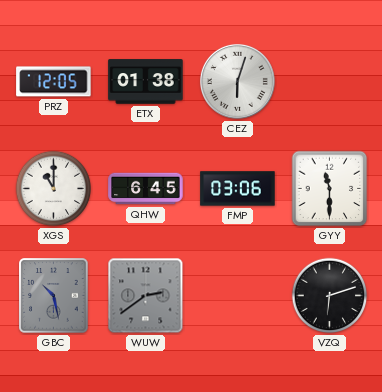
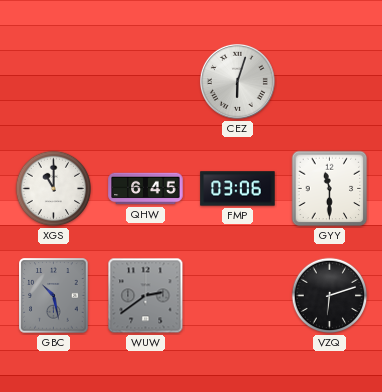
PRZ: 12:05 -> none
ETX: 01:38 -> none
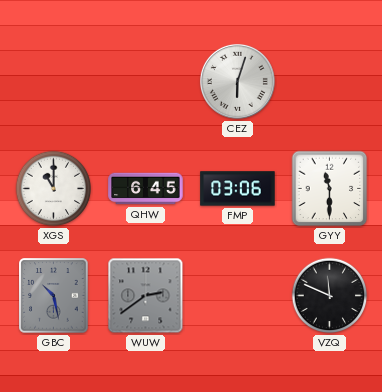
VZQ: 6:12 -> 11:49
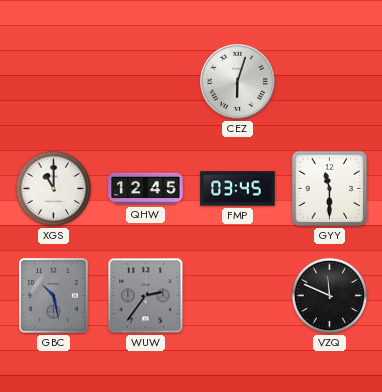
QHW: 6:45 -> 12:45
FMP: 03:06 -> 03:45
WUW: 2:39 -> 2:36
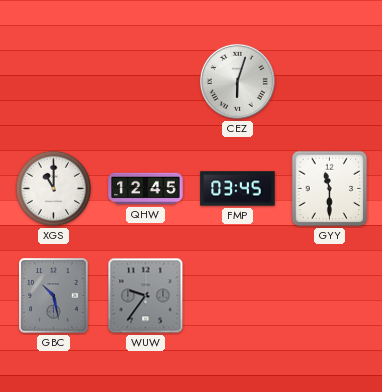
WUW: 2:36 -> 9:36
VZQ: 11:49 -> none
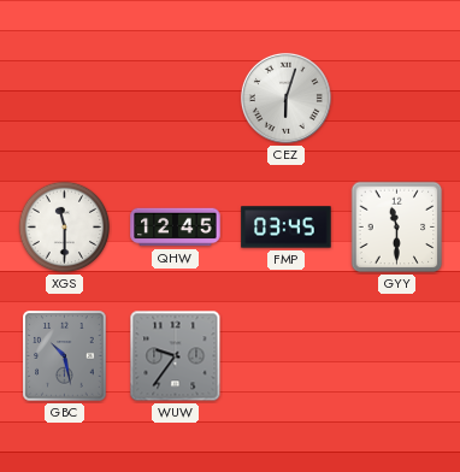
XGS: 11:00 -> 11:30
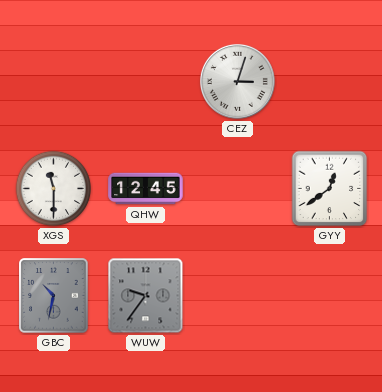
CEZ: 6:03 -> 3:03
FMP: 03:45 -> none
GYY: 11:30 -> 12:39
GBC: 10:28 -> 10:32
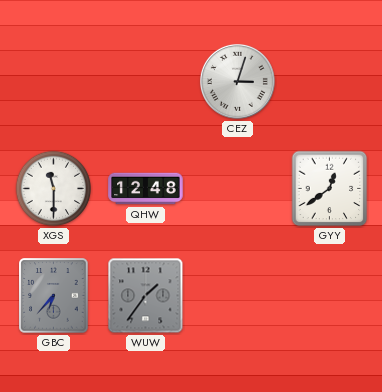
QHW: 12:45 -> 12:48
GBC: 10:32 -> 6:37
WUW: 9:36 -> 1:36
